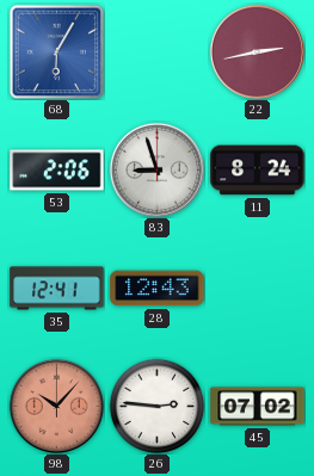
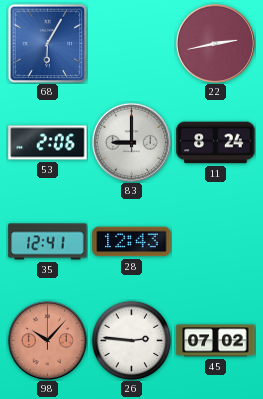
83: 8:57 -> 9:00
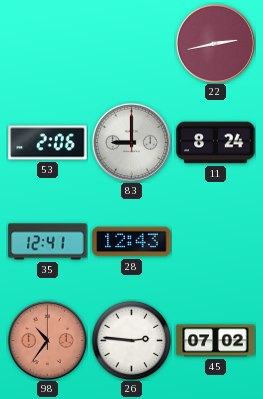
68: 6:05 -> none
98: 10:07 -> 10:36
